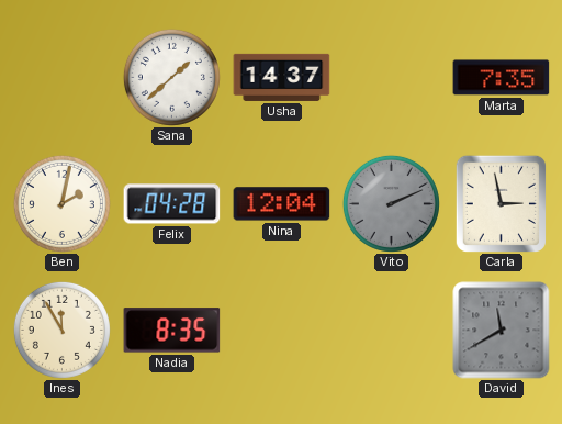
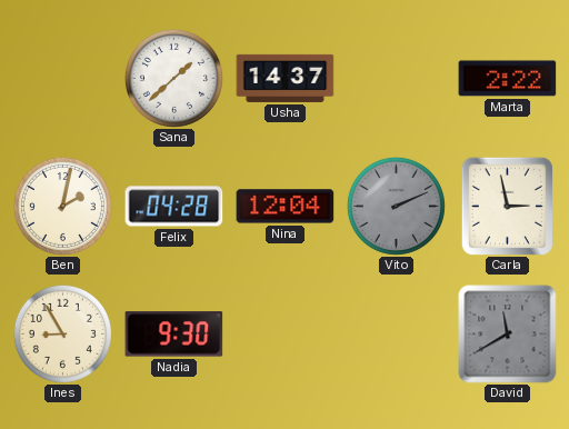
Marta: 7:35 -> 2:22
Ines: 11:55 -> 8:55
Nadia: 8:35 -> 9:30
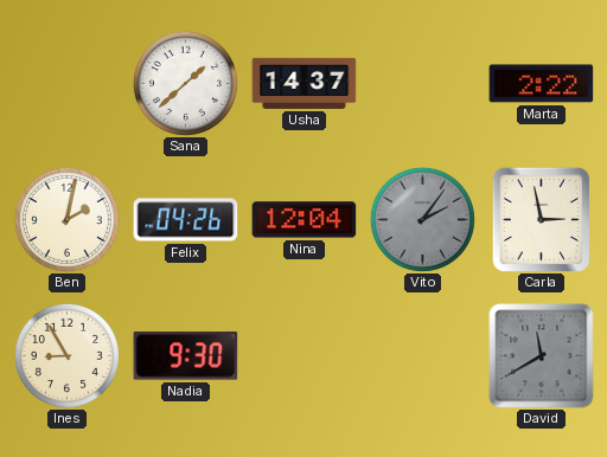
Felix: 04:28 -> 04:26
Vito: 2:11 -> 2:06
